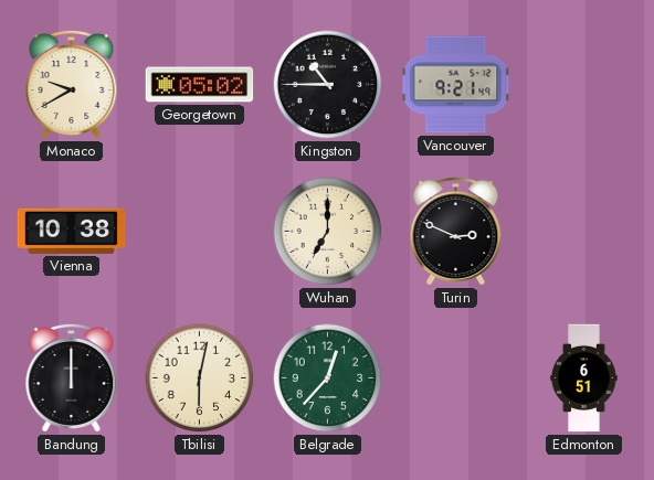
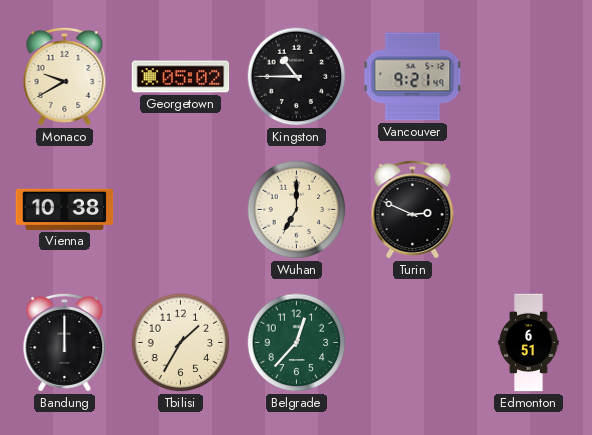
Tbilisi: 6:02 -> 1:35
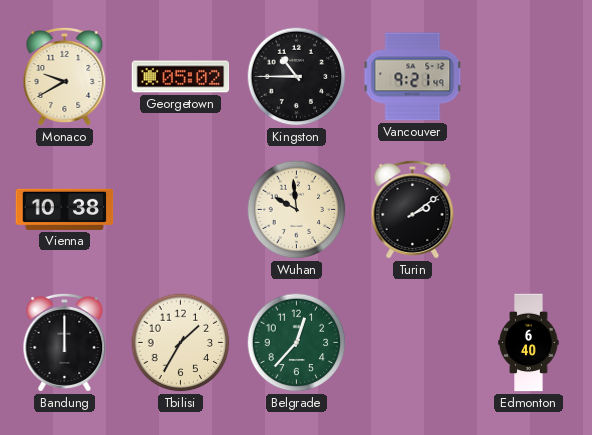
Wuhan: 7:00 -> 9:59
Turin: 2:49 -> 2:09
Edmonton: 6:51 -> 6:40
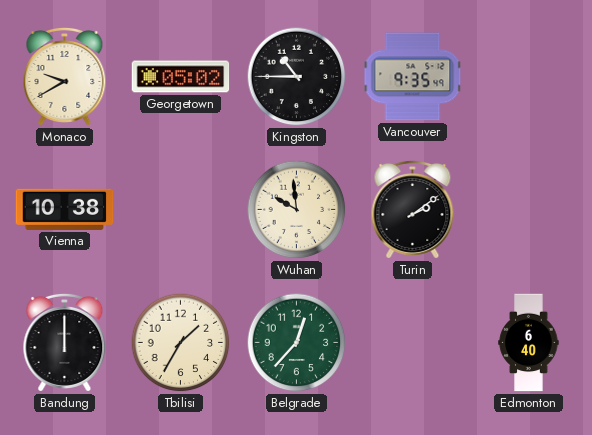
Vancouver: 9:21 -> 9:35
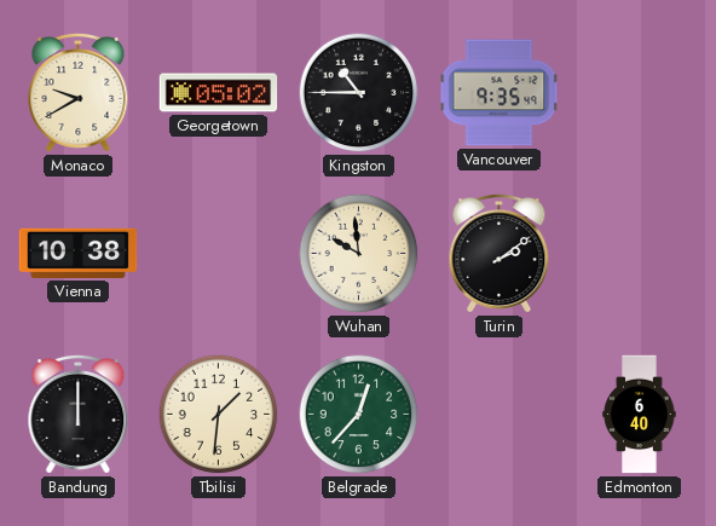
Tbilisi: 1:35 -> 1:31
